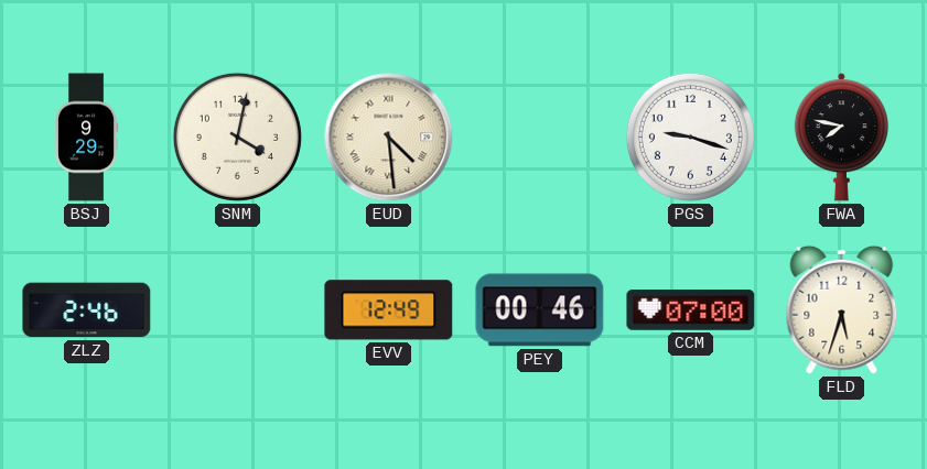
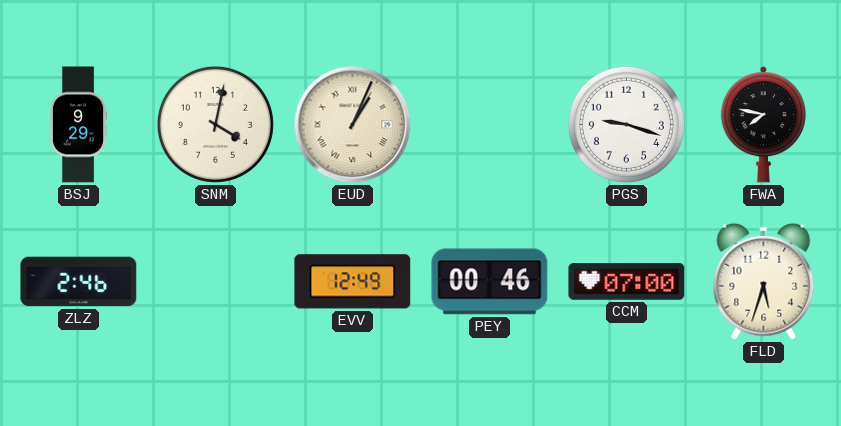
EUD: 4:29 -> 1:04
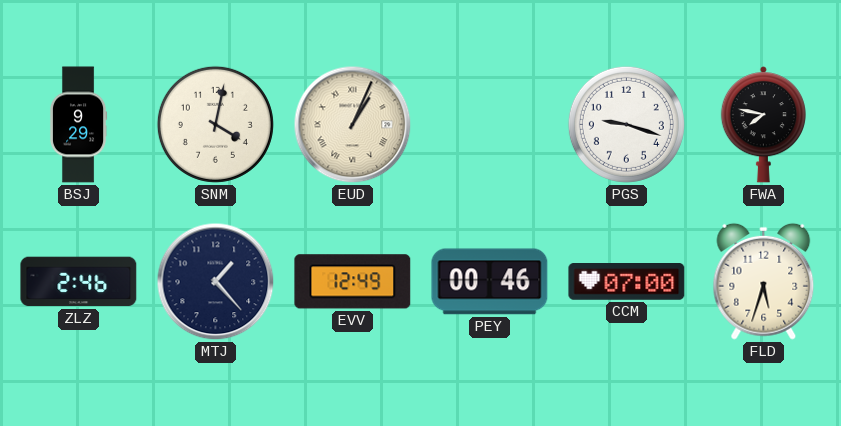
MTJ: none -> 1:23
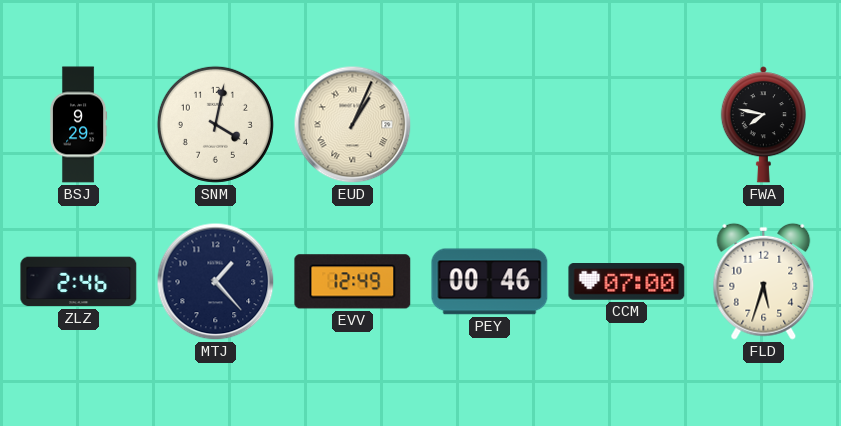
PGS: 9:18 -> none
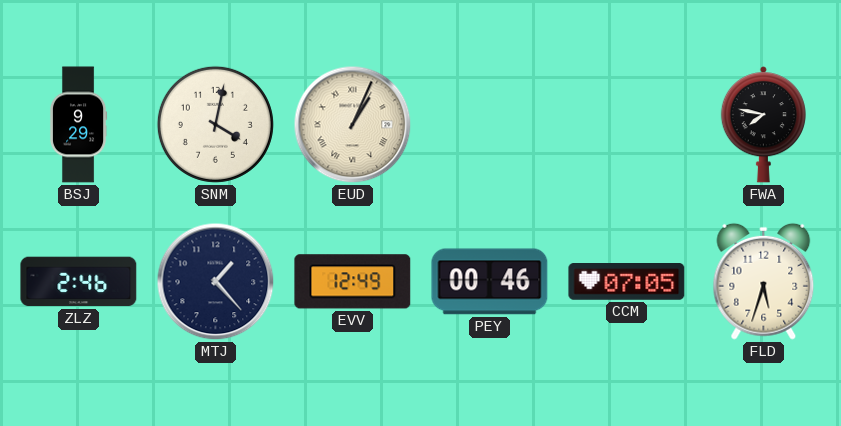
CCM: 07:00 -> 07:05
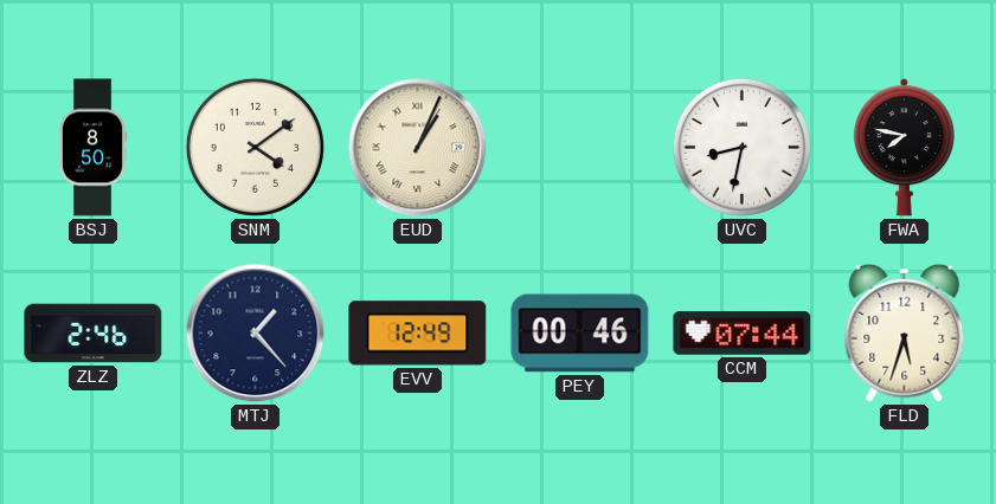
BSJ: 9:29 -> 8:50
SNM: 4:02 -> 4:09
UVC: none -> 8:32
CCM: 07:05 -> 07:44
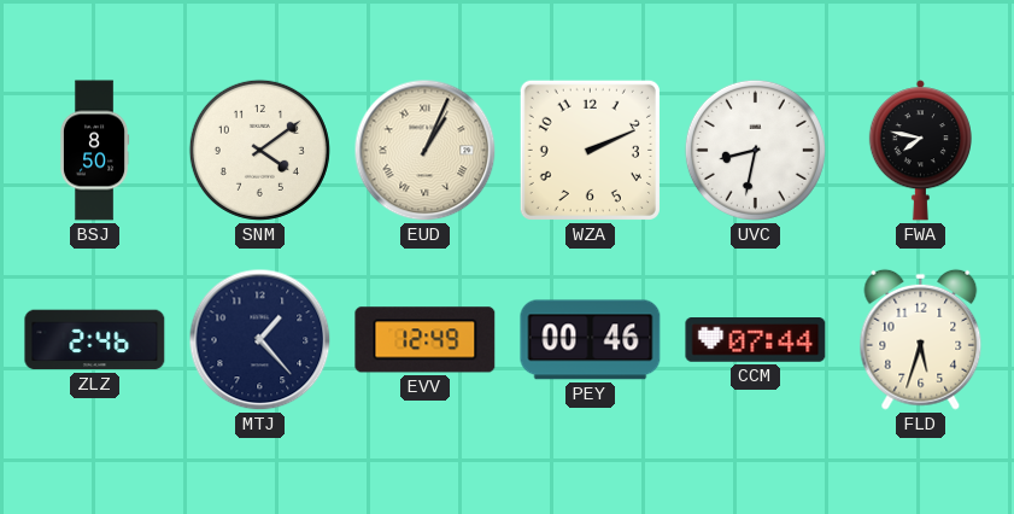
WZA: none -> 2:11
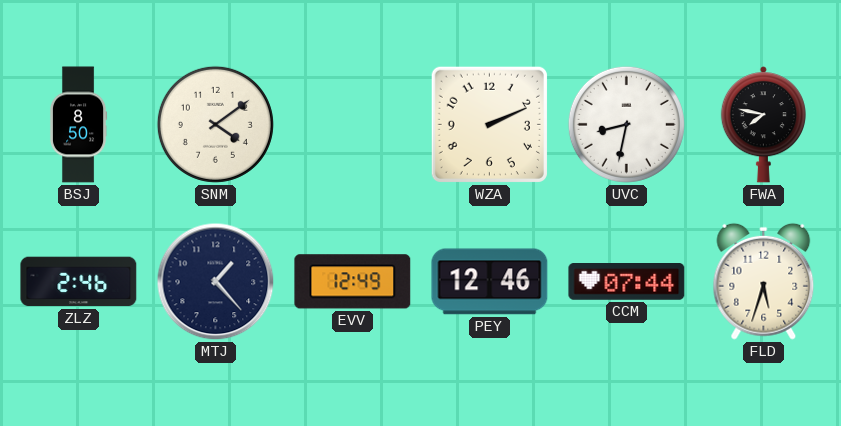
EUD: 1:04 -> none
PEY: 00:46 -> 12:46
